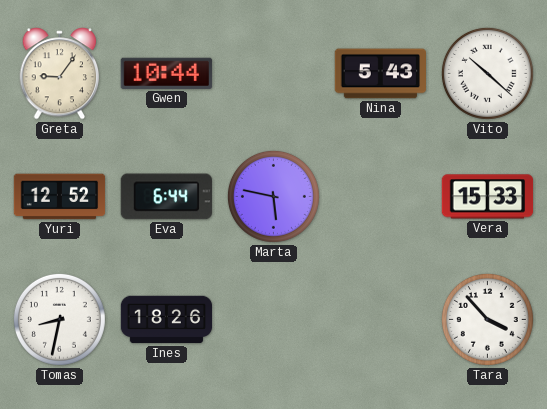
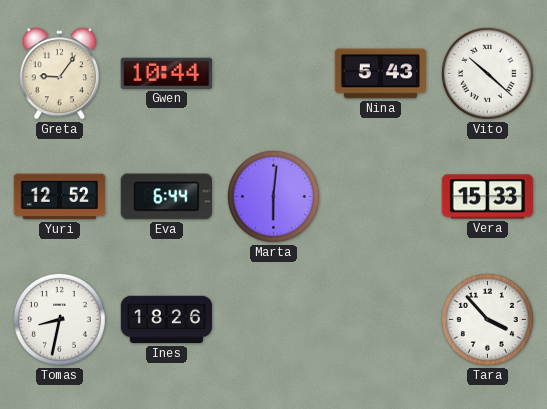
Marta: 5:47 -> 6:01
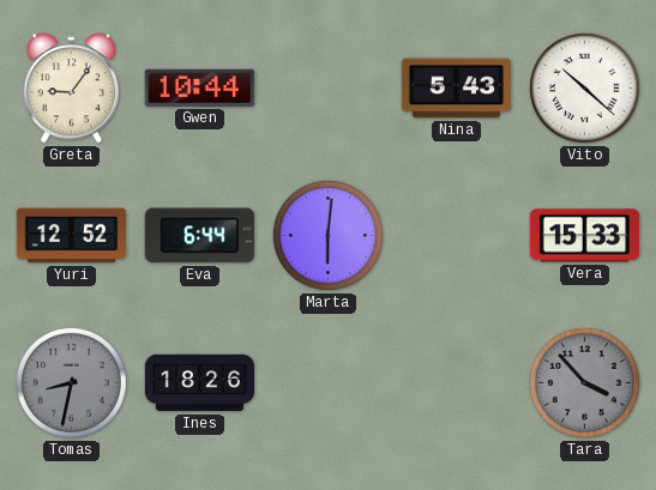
Tomas dial: white -> grey
Tara dial: white -> grey
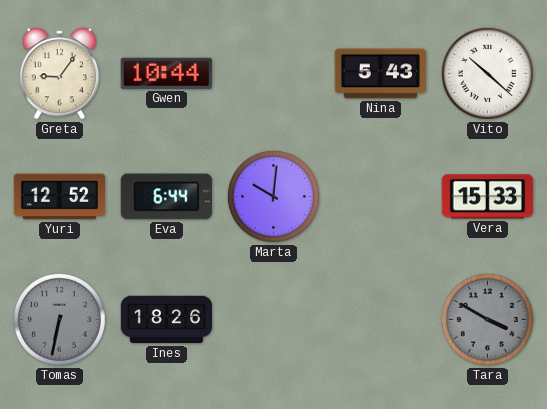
Marta: 6:01 -> 10:01
Tomas: 8:32 -> 6:32
Tara: 3:53 -> 3:50
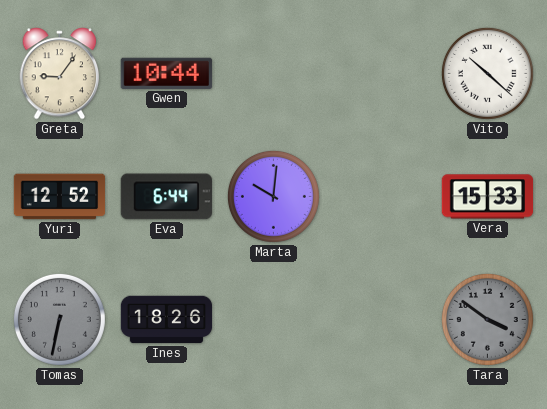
Nina: 5:43 -> none
Tara: 3:50 -> 3:51
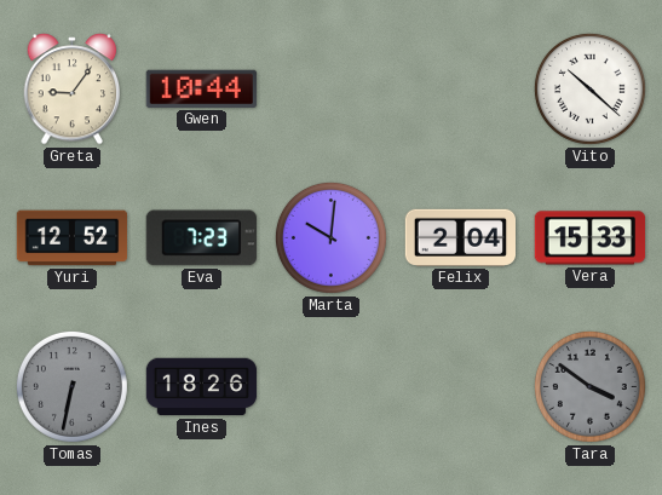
Eva: 6:44 -> 7:23
Felix: none -> 2:04
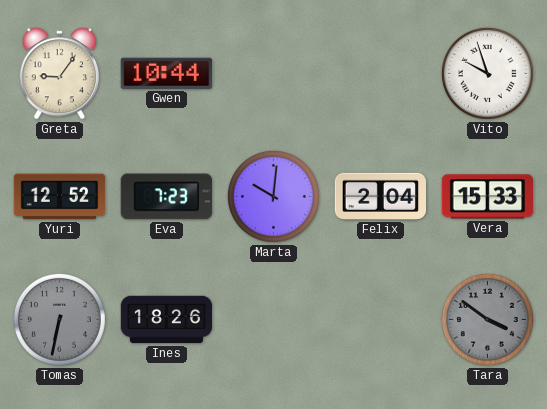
Vito: 10:22 -> 9:57
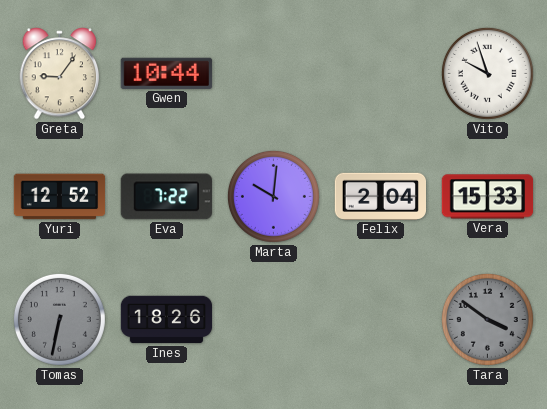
Eva: 7:23 -> 7:22
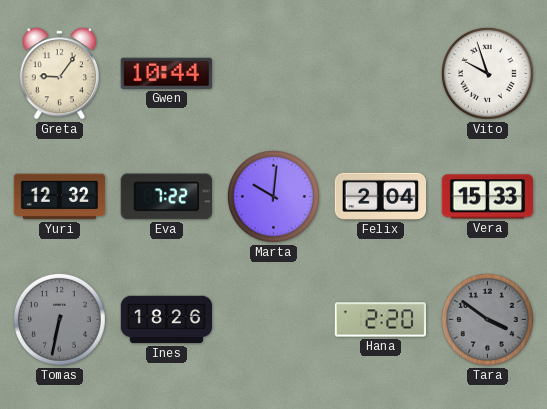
Yuri: 12:52 -> 12:32
Hana: none -> 2:20
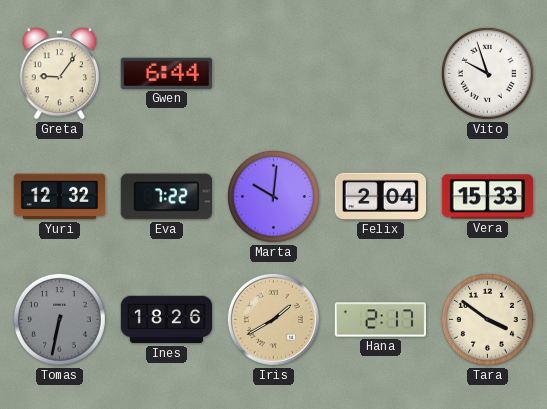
Gwen: 10:44 -> 6:44
Iris: none -> 1:40
Hana: 2:20 -> 2:17
Tara dial: grey -> cream
